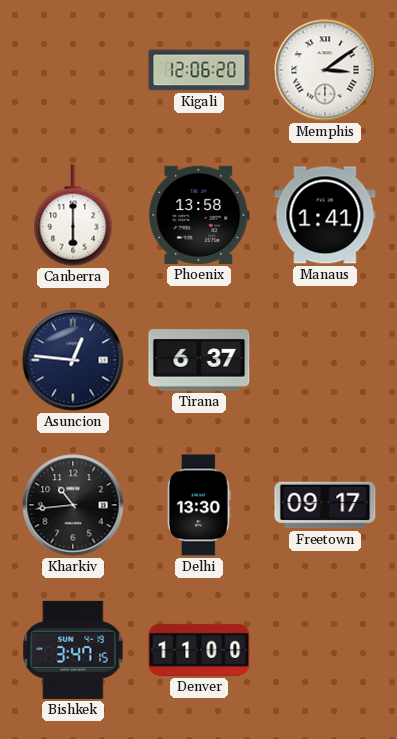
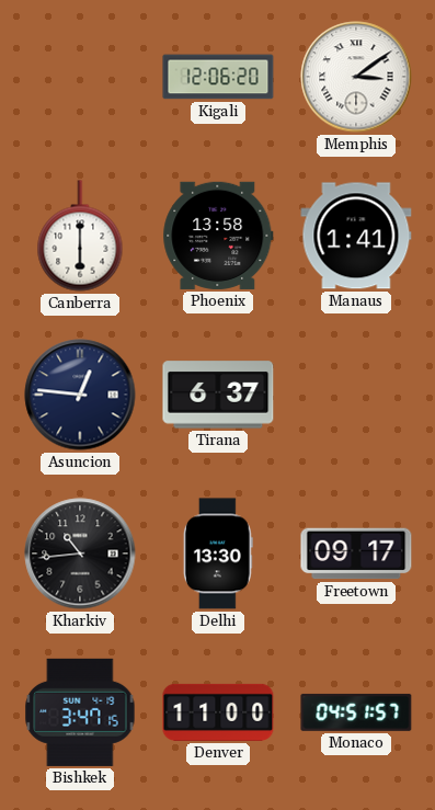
Monaco: none -> 04:51
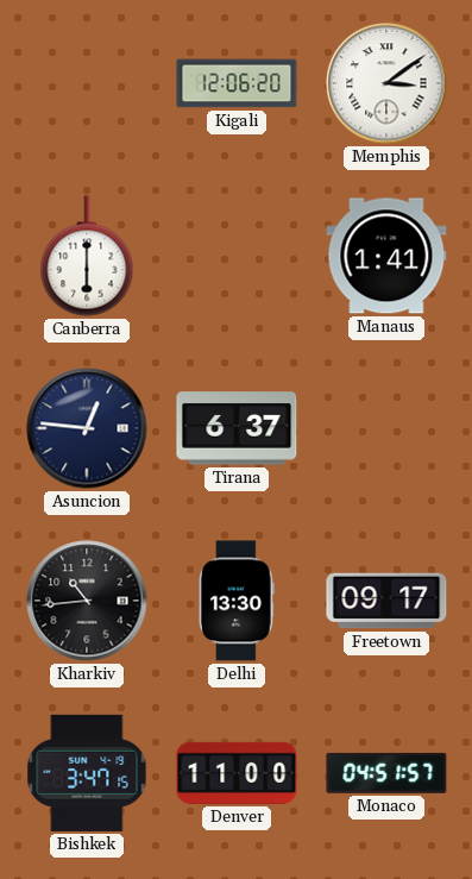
Phoenix: 13:58 -> none
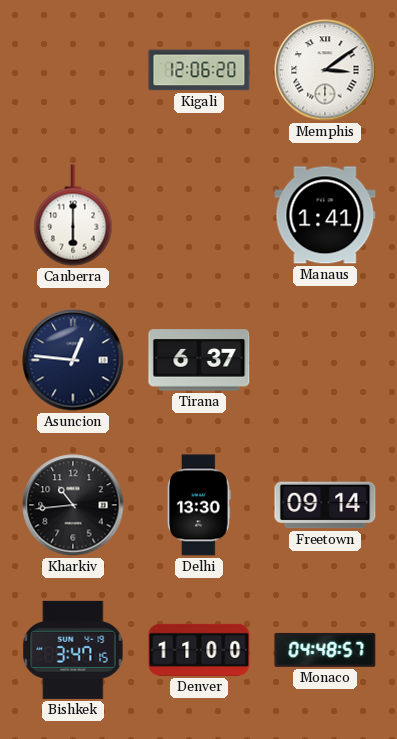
Freetown: 09:17 -> 09:14
Monaco: 04:51 -> 04:48
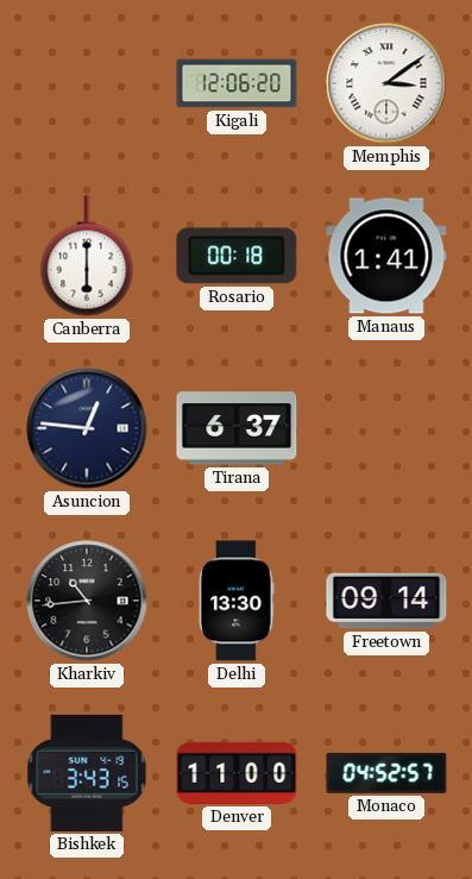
Rosario: none -> 00:18
Bishkek: 3:47 -> 3:43
Monaco: 04:48 -> 04:52
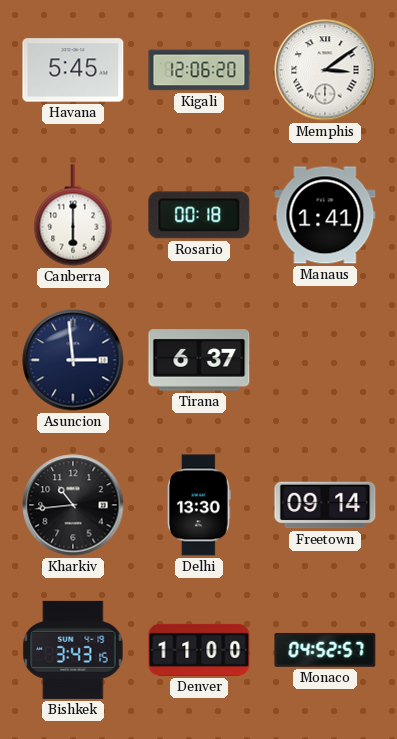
Havana: none -> 5:45
Asuncion: 12:46 -> 2:59
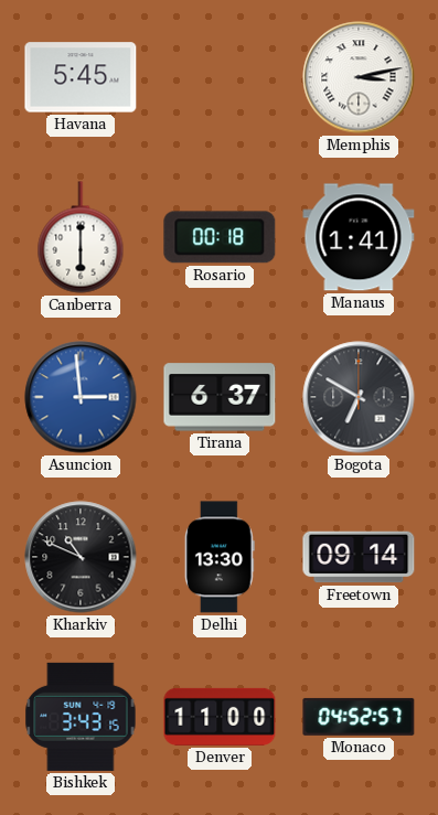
Kigali: 12:06 -> none
Memphis: 3:09 -> 3:13
Asuncion dial: navy -> blue
Bogota: none -> 6:50
Kharkiv: 10:44 -> 10:49
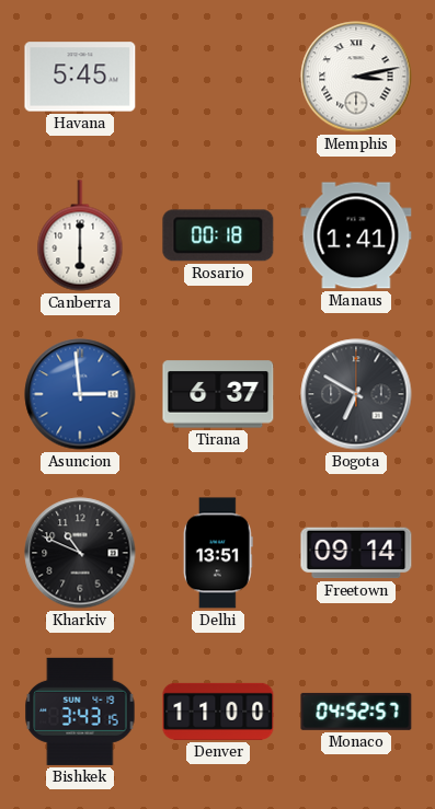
Delhi: 13:30 -> 13:51
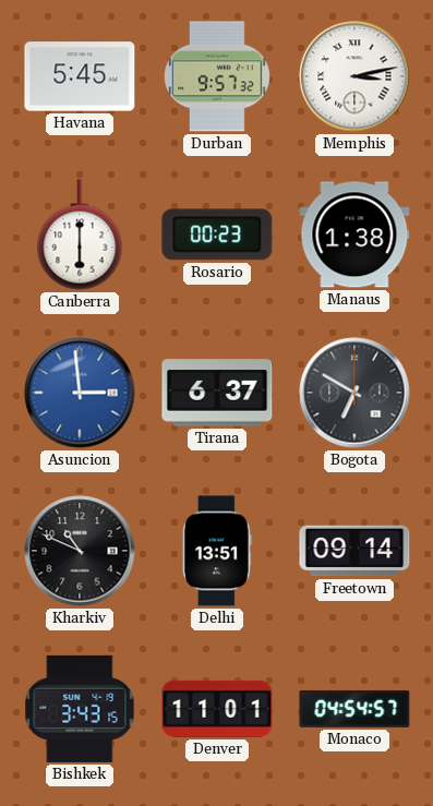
Durban: none -> 9:57
Rosario: 00:18 -> 00:23
Manaus: 1:41 -> 1:38
Denver: 11:00 -> 11:01
Monaco: 04:52 -> 04:54
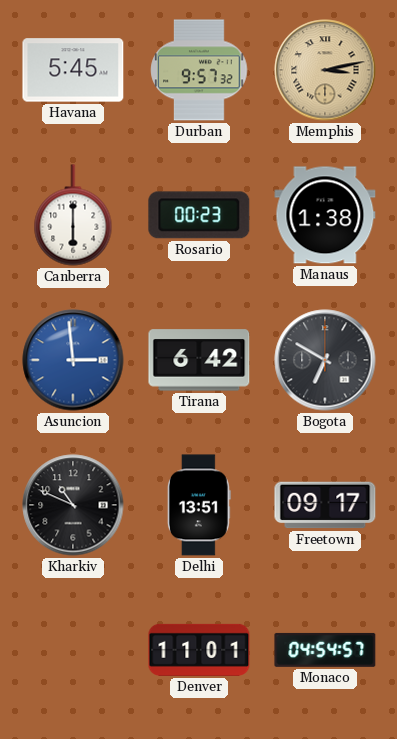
Memphis dial: white -> champagne
Tirana: 6:37 -> 6:42
Freetown: 09:14 -> 09:17
Bishkek: 3:43 -> none
